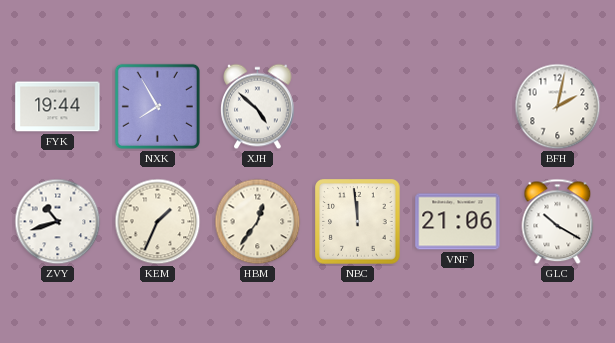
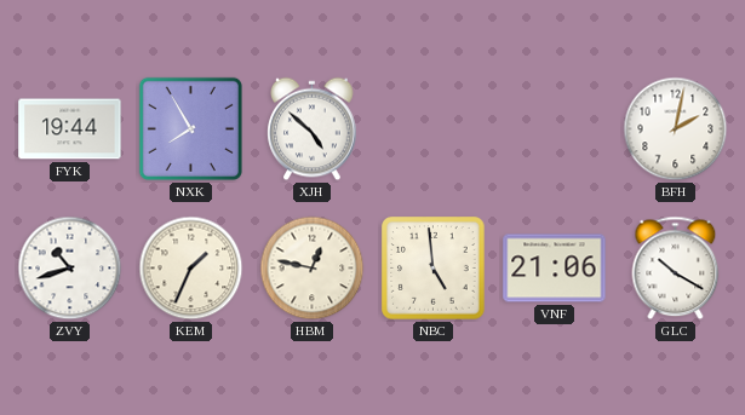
HBM: 12:36 -> 12:47
NBC: 11:59 -> 4:59
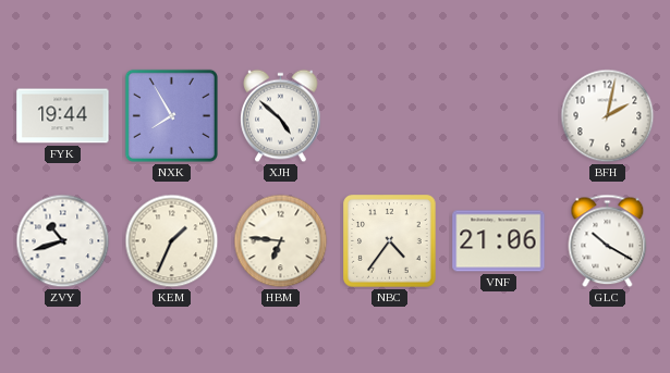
HBM: 12:47 -> 6:46
NBC: 4:59 -> 4:36
